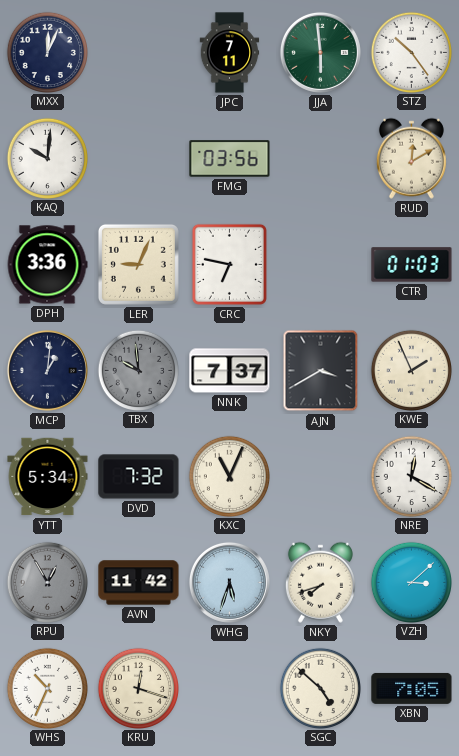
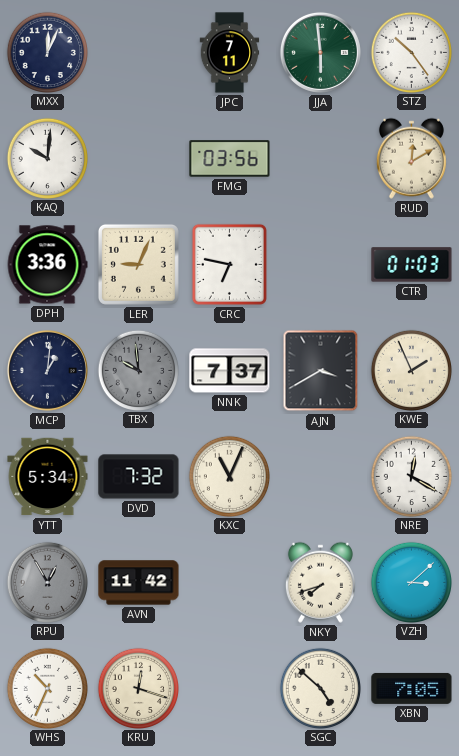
WHG: 5:33 -> none
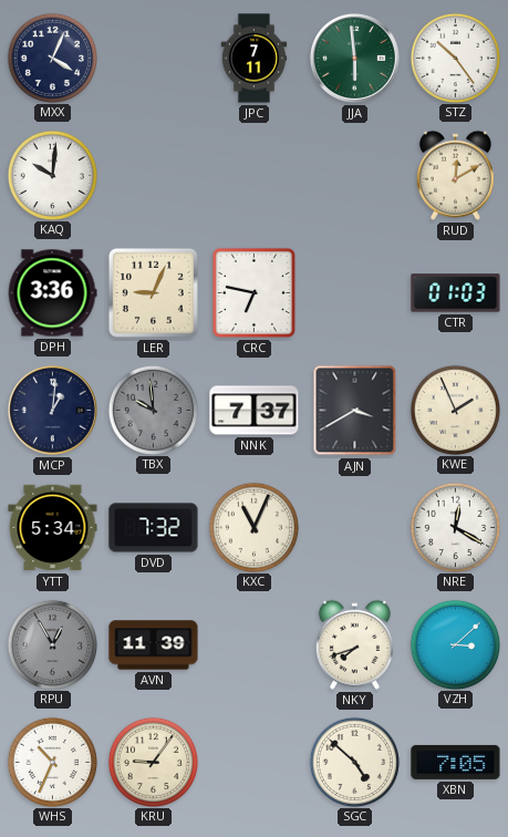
MXX: 12:04 -> 4:04
FMG: 03:56 -> none
AVN: 11:42 -> 11:39
KRU: 12:18 -> 9:06
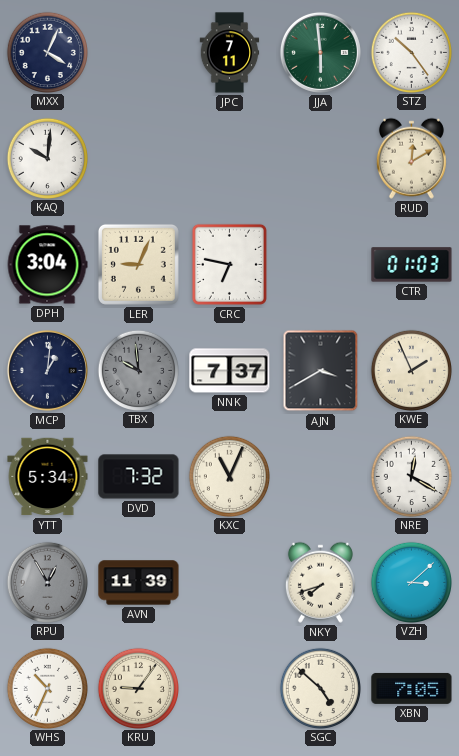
DPH: 3:36 -> 3:04
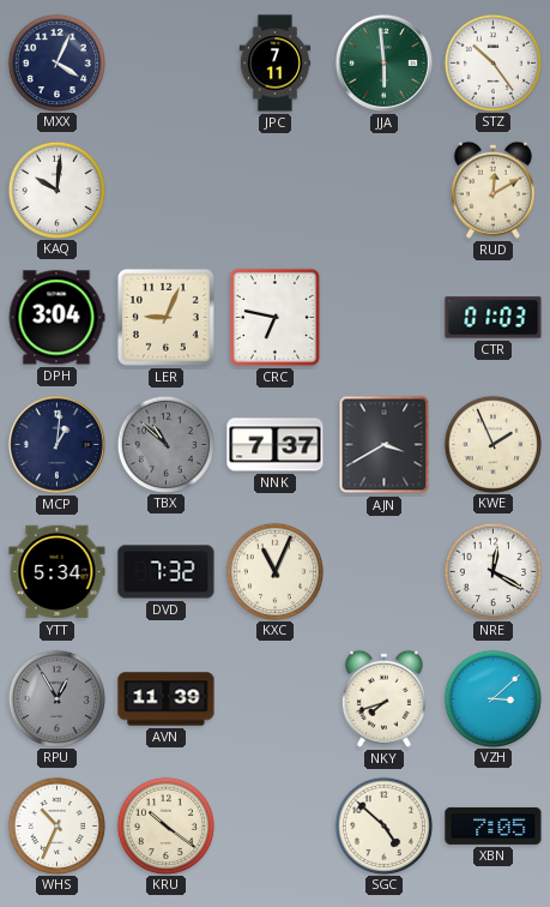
TBX: 9:59 -> 10:52
KRU: 9:06 -> 10:21
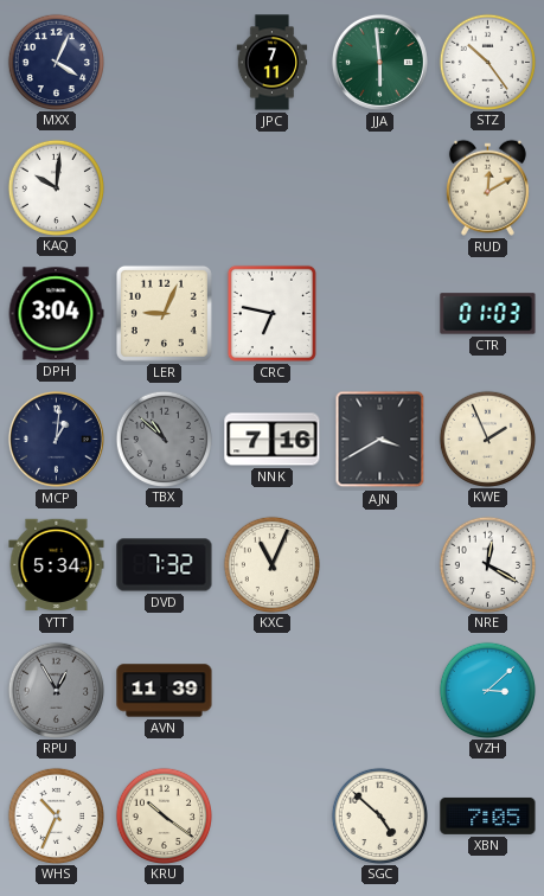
NNK: 7:37 -> 7:16
NKY: 7:42 -> none
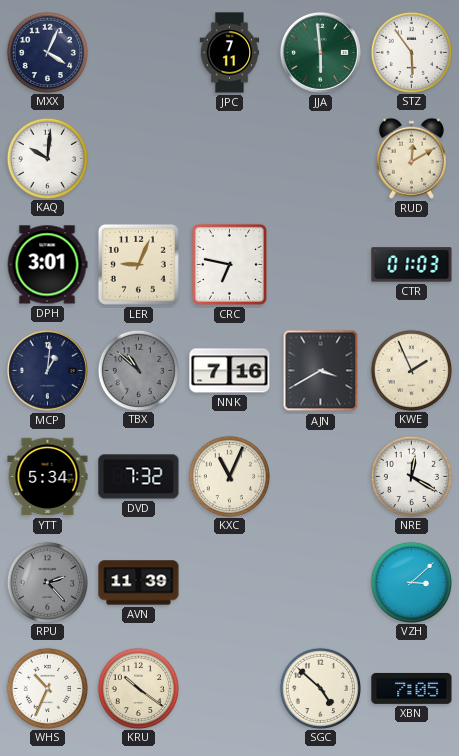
STZ: 10:24 -> 5:54
DPH: 3:04 -> 3:01
RPU: 12:55 -> 2:23
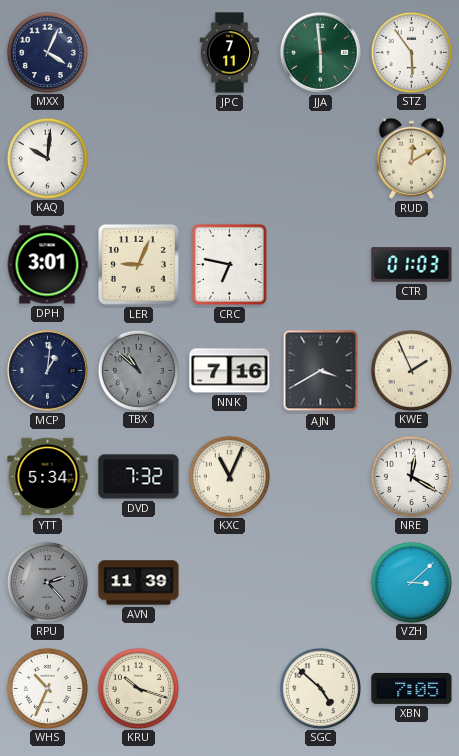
KRU: 10:21 -> 10:18
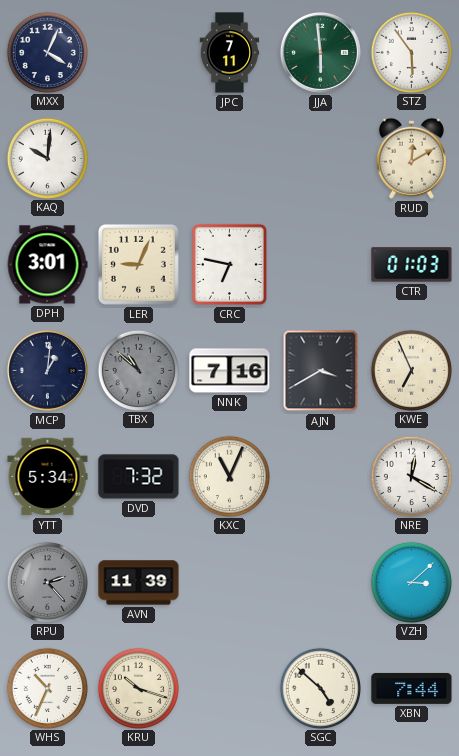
KWE: 1:56 -> 6:56
XBN: 7:05 -> 7:44
